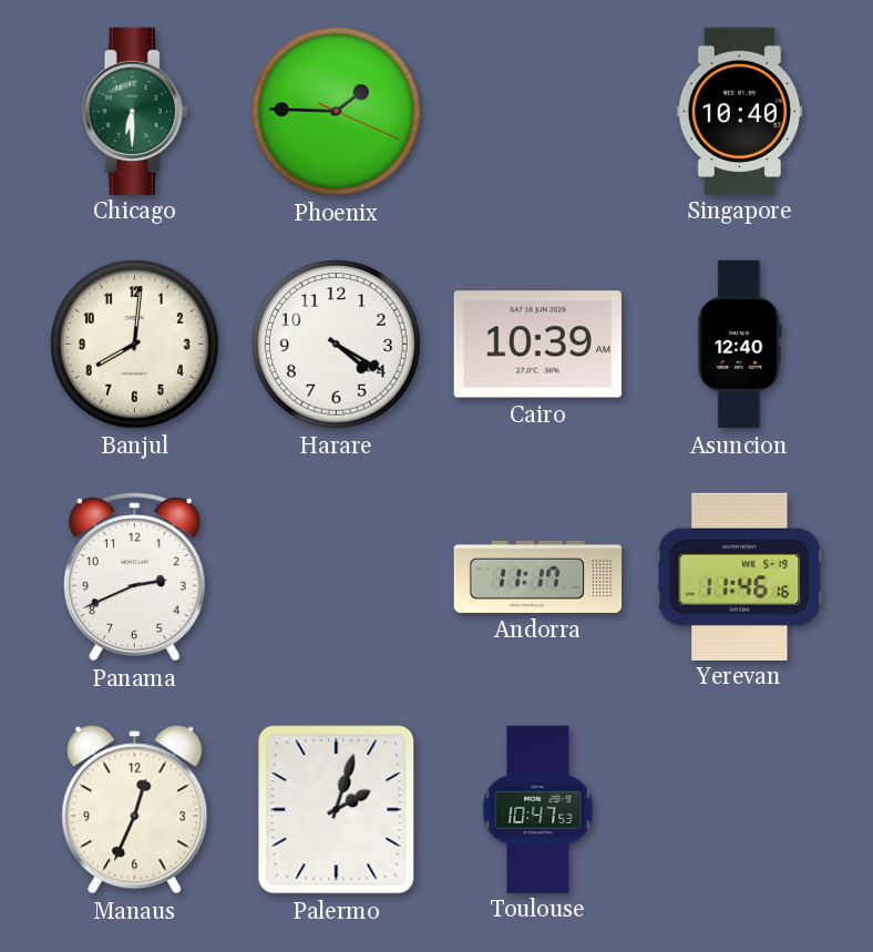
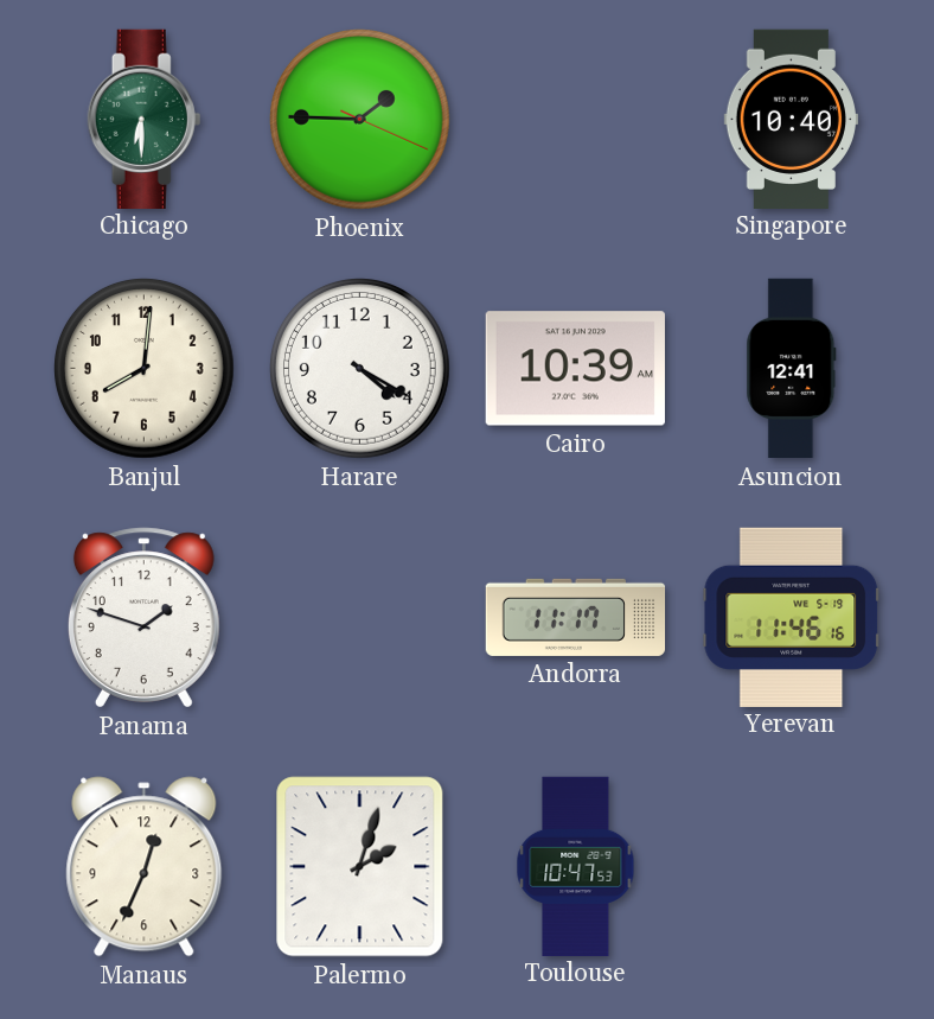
Asuncion: 12:40 -> 12:41
Panama: 2:41 -> 1:48
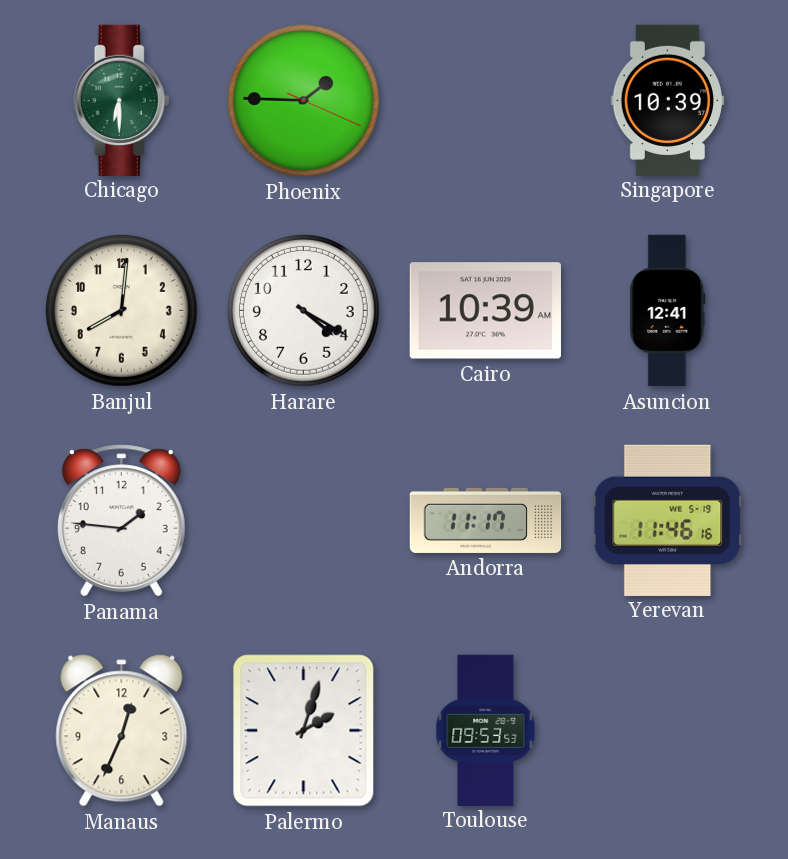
Singapore: 10:40 -> 10:39
Panama: 1:48 -> 1:46
Toulouse: 10:47 -> 09:53
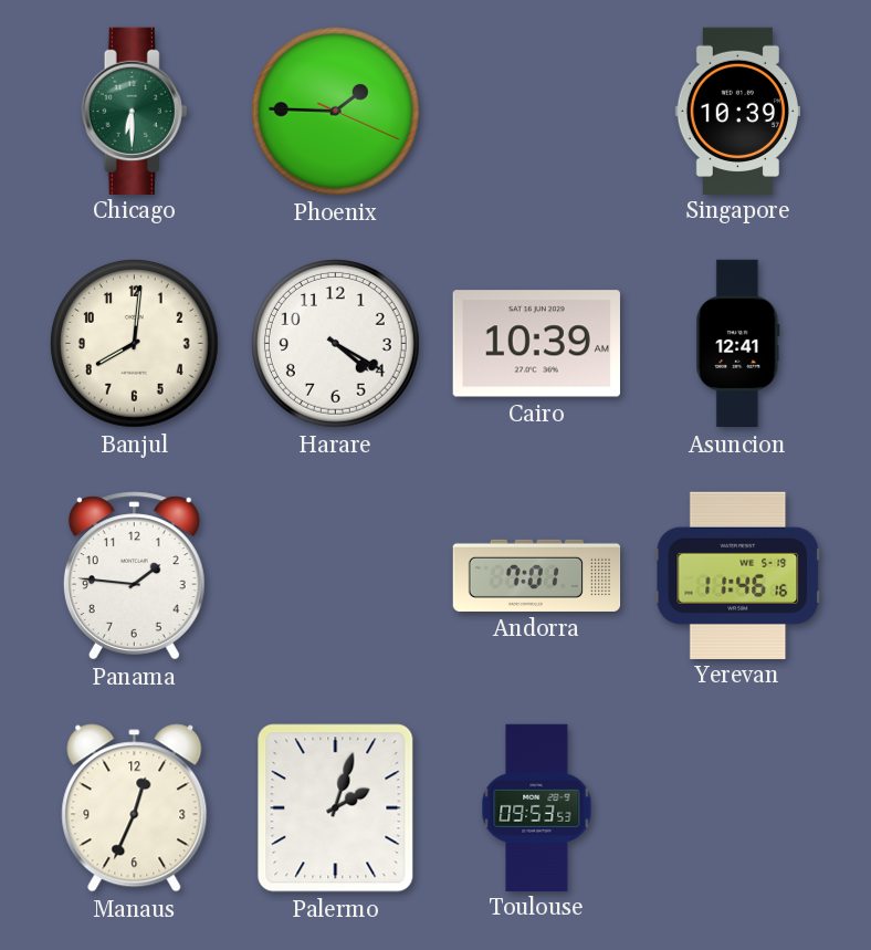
Andorra: 11:17 -> 7:01
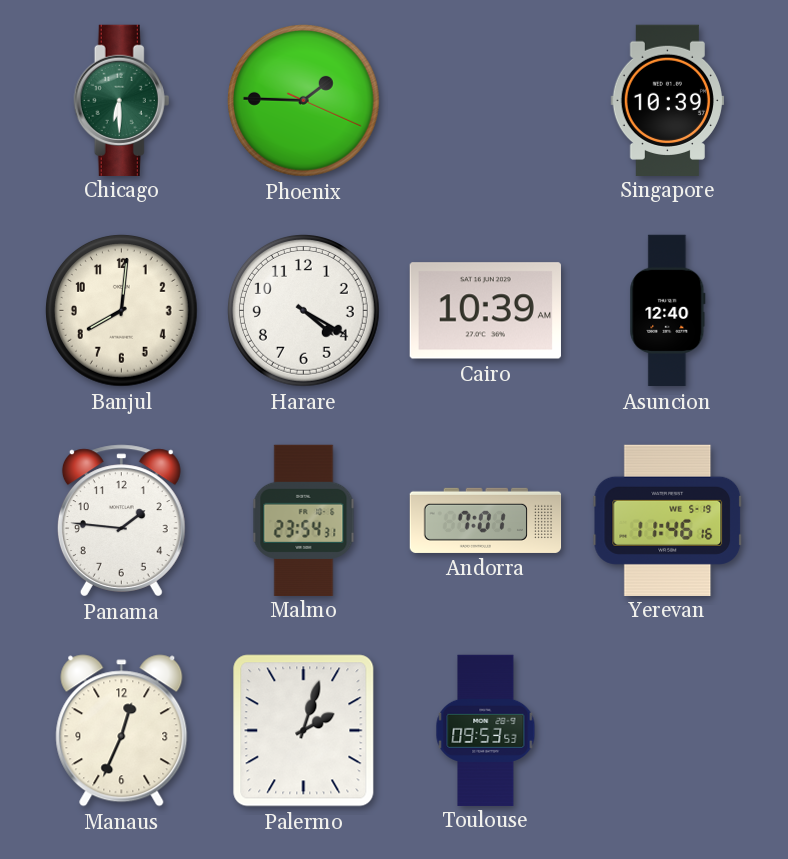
Asuncion: 12:41 -> 12:40
Malmo: none -> 23:54
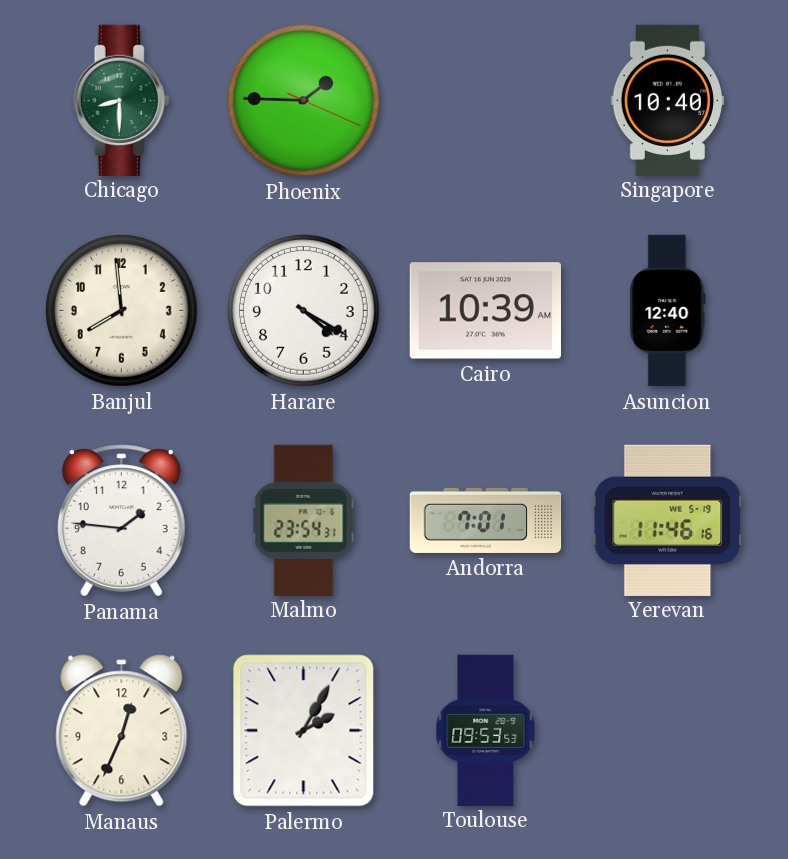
Chicago: 6:30 -> 8:30
Singapore: 10:39 -> 10:40
Banjul: 8:01 -> 7:59
Palermo: 2:03 -> 2:05
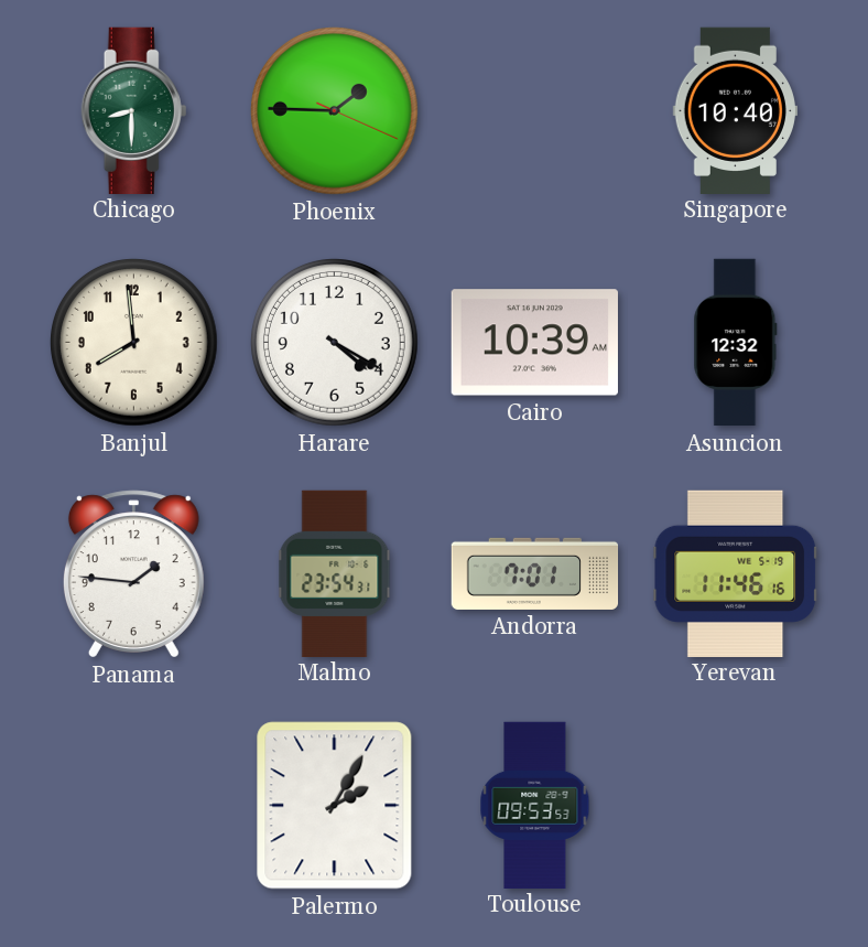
Asuncion: 12:40 -> 12:32
Manaus: 12:34 -> none
